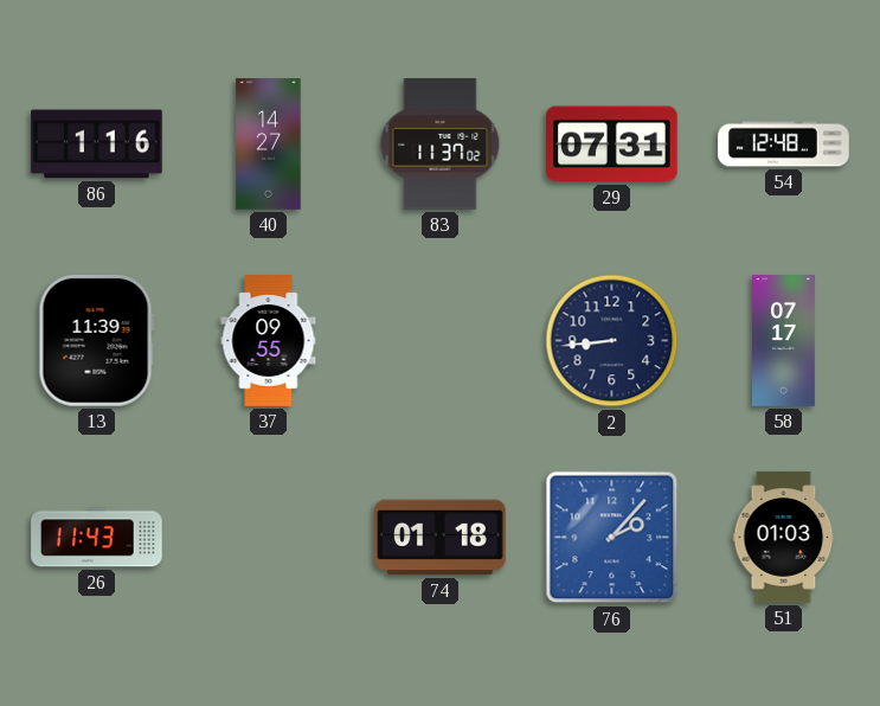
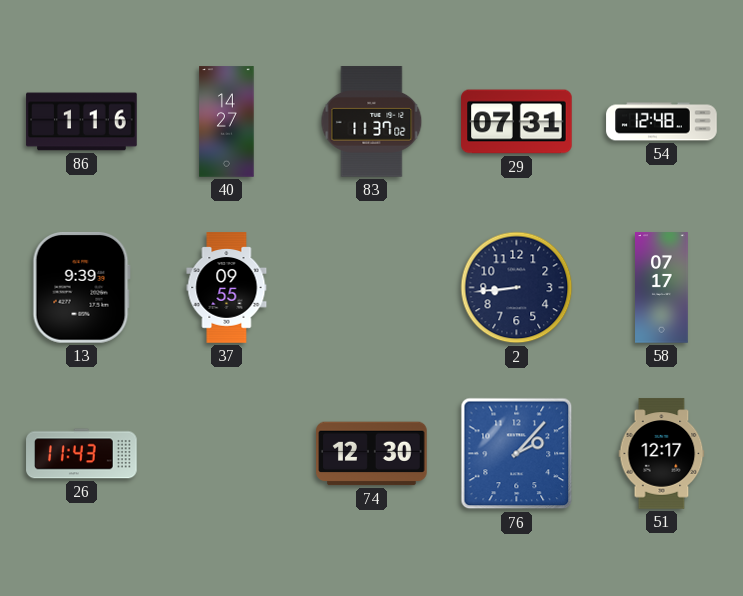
13: 11:39 -> 9:39
74: 01:18 -> 12:30
51: 01:03 -> 12:17
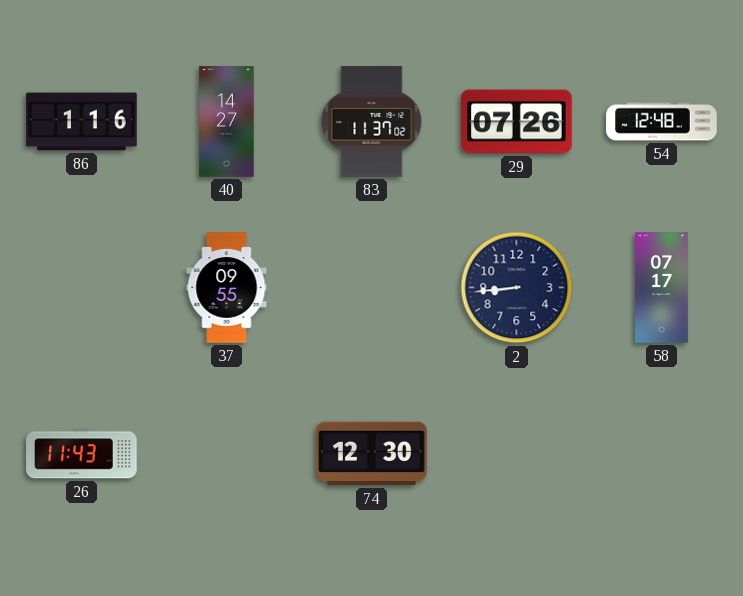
29: 07:31 -> 07:26
13: 9:39 -> none
76: 2:07 -> none
51: 12:17 -> none
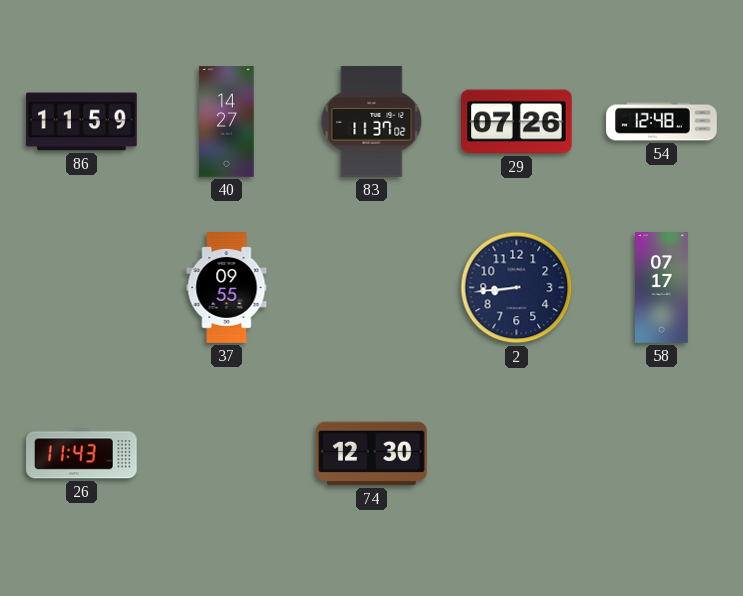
86: 1:16 -> 11:59
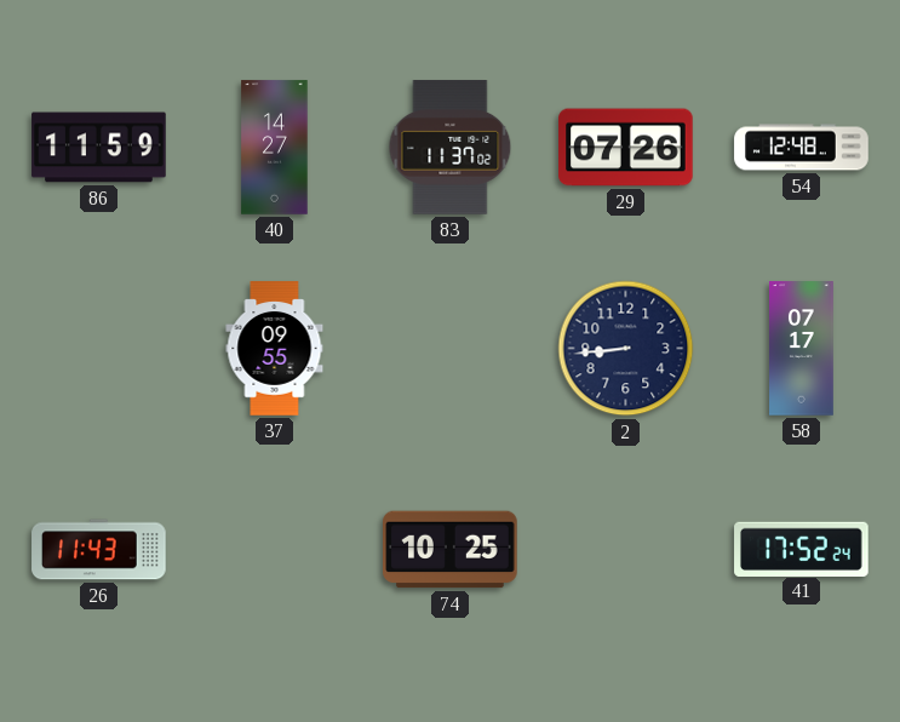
74: 12:30 -> 10:25
41: none -> 17:52
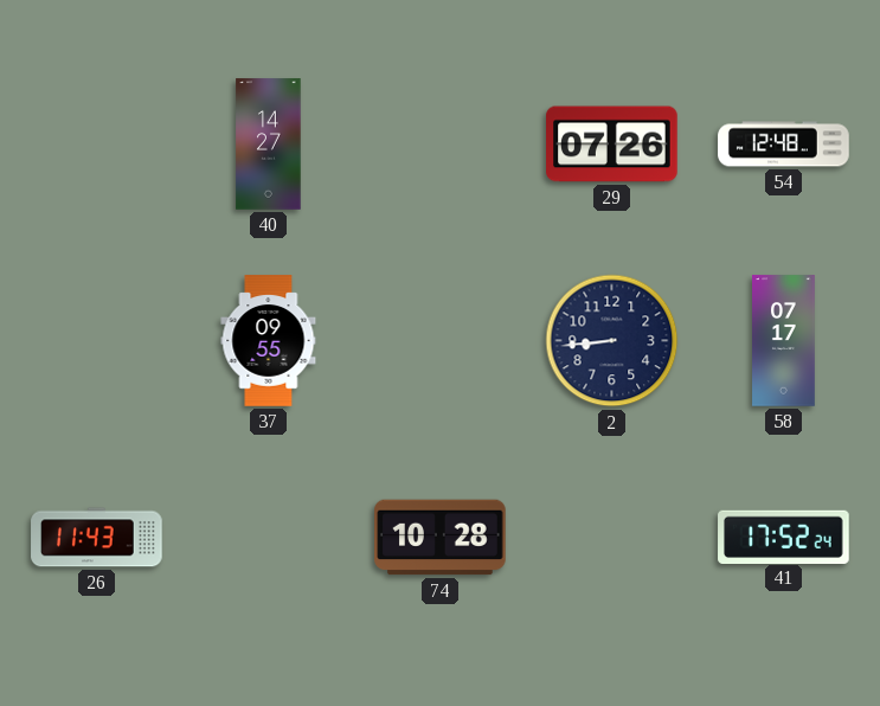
86: 11:59 -> none
83: 11:37 -> none
74: 10:25 -> 10:28
